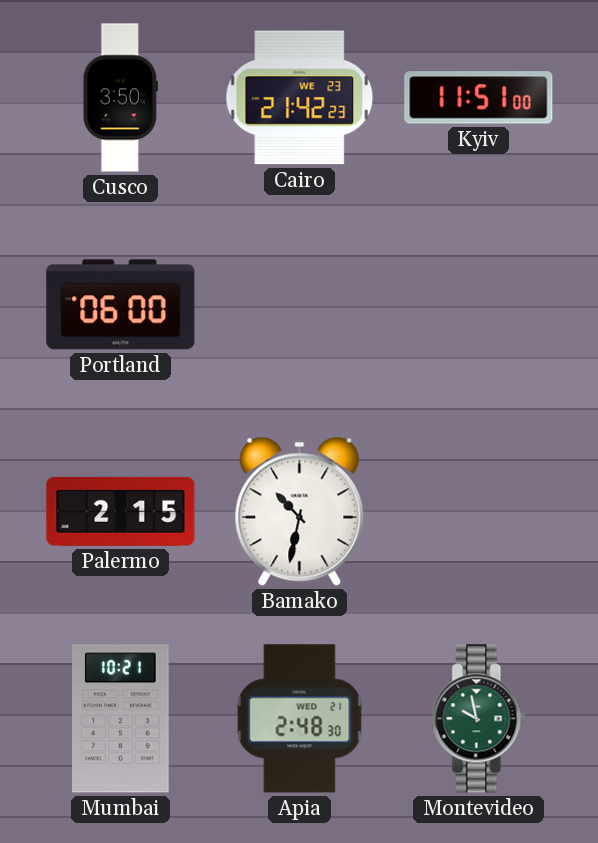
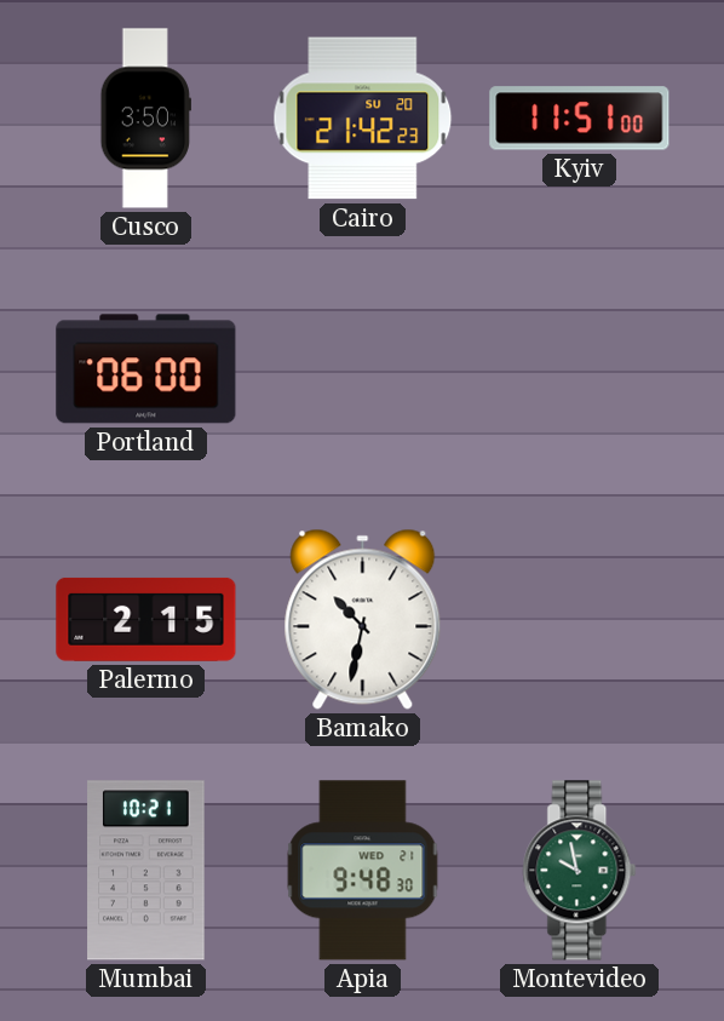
Cairo date: WE 23 -> SU 20
Apia: 2:48 -> 9:48
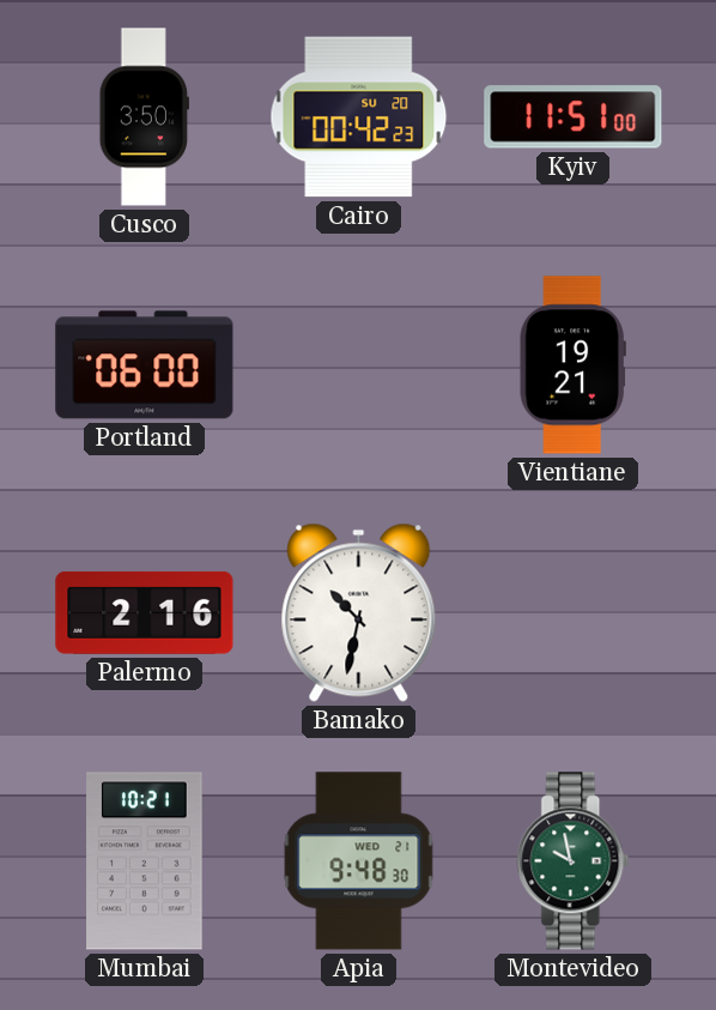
Cairo: 21:42 -> 00:42
Vientiane: none -> 19:21
Palermo: 2:15 -> 2:16
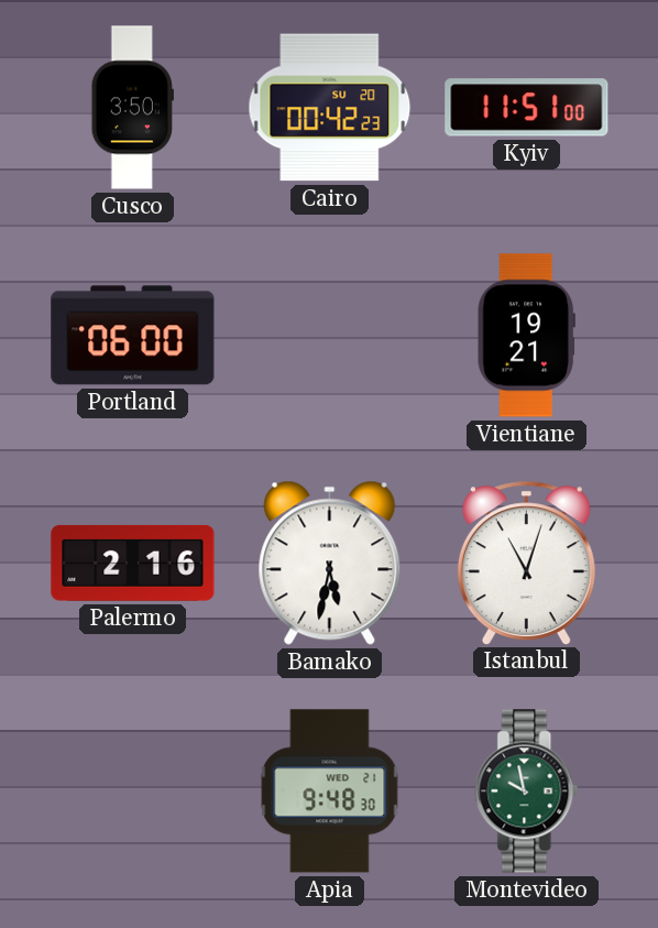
Bamako: 10:32 -> 5:32
Istanbul: none -> 11:03
Mumbai: 10:21 -> none
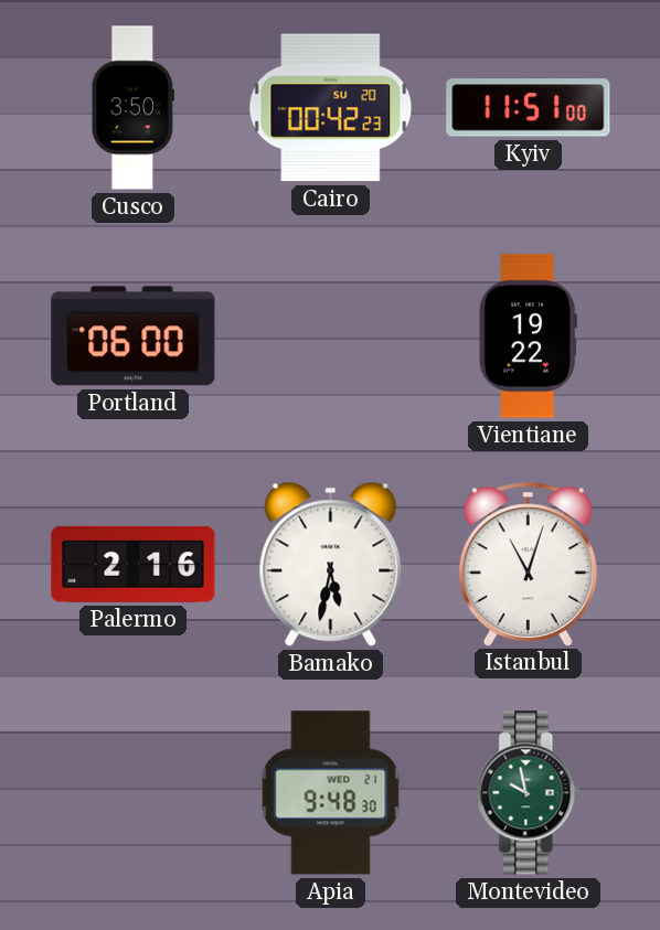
Vientiane: 19:21 -> 19:22
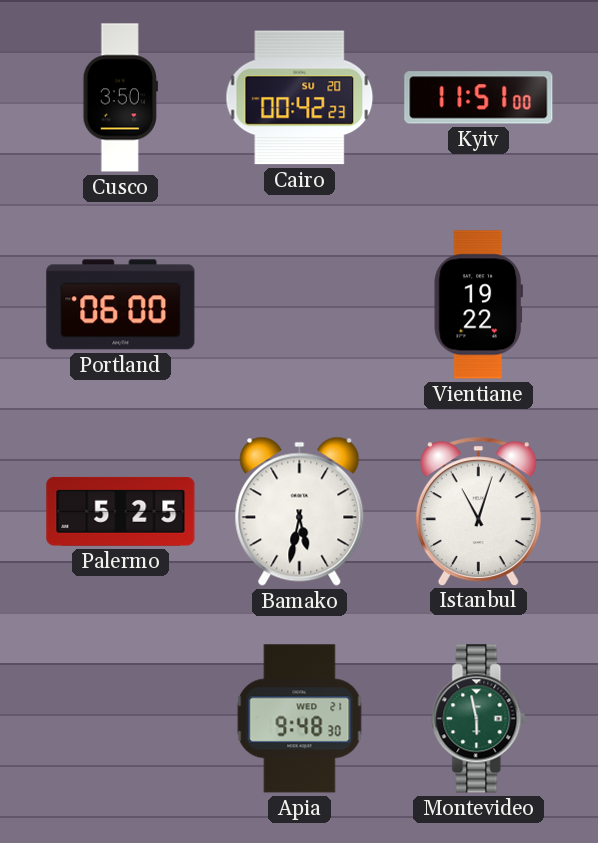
Palermo: 2:16 -> 5:25
Montevideo: 9:58 -> 5:58
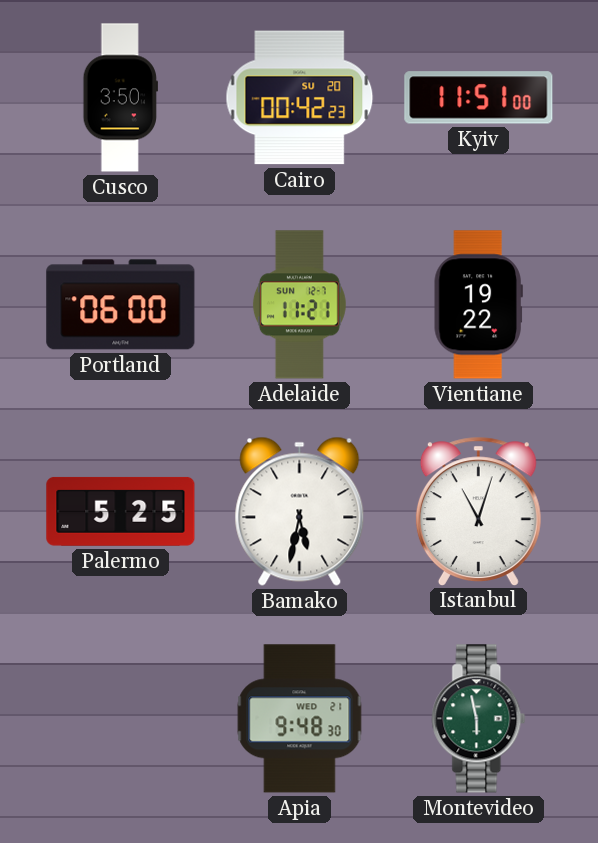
Adelaide: none -> 11:21
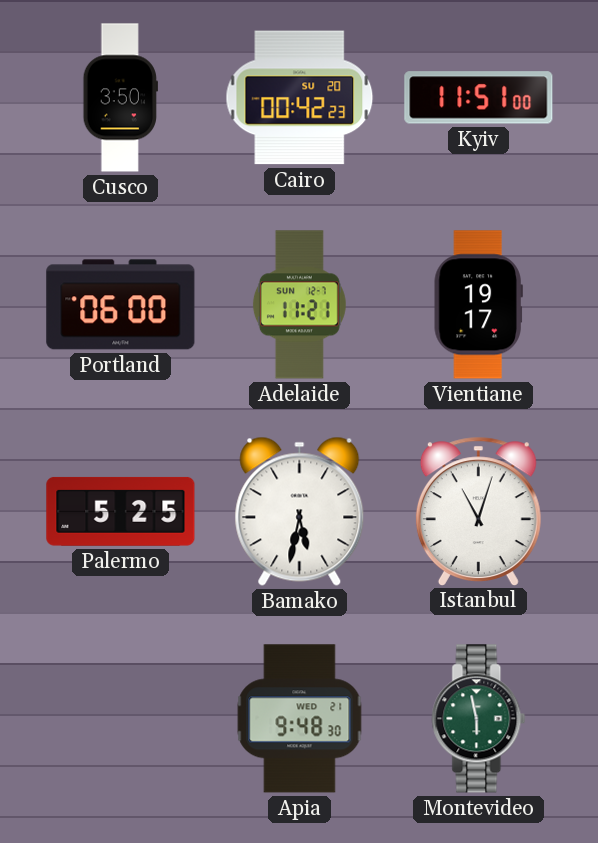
Vientiane: 19:22 -> 19:17
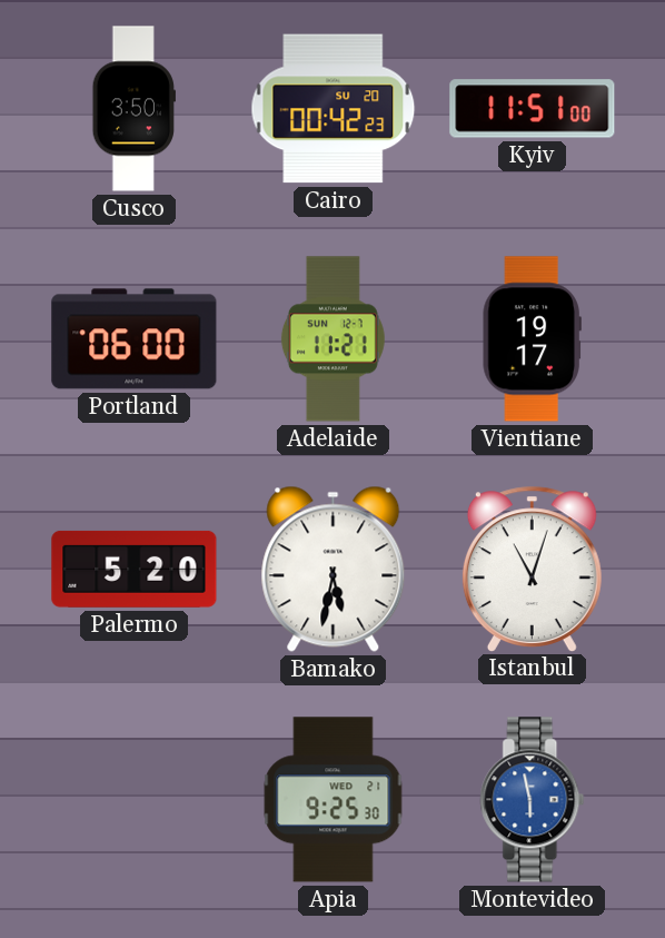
Palermo: 5:25 -> 5:20
Apia: 9:48 -> 9:25
Montevideo dial: green -> blue
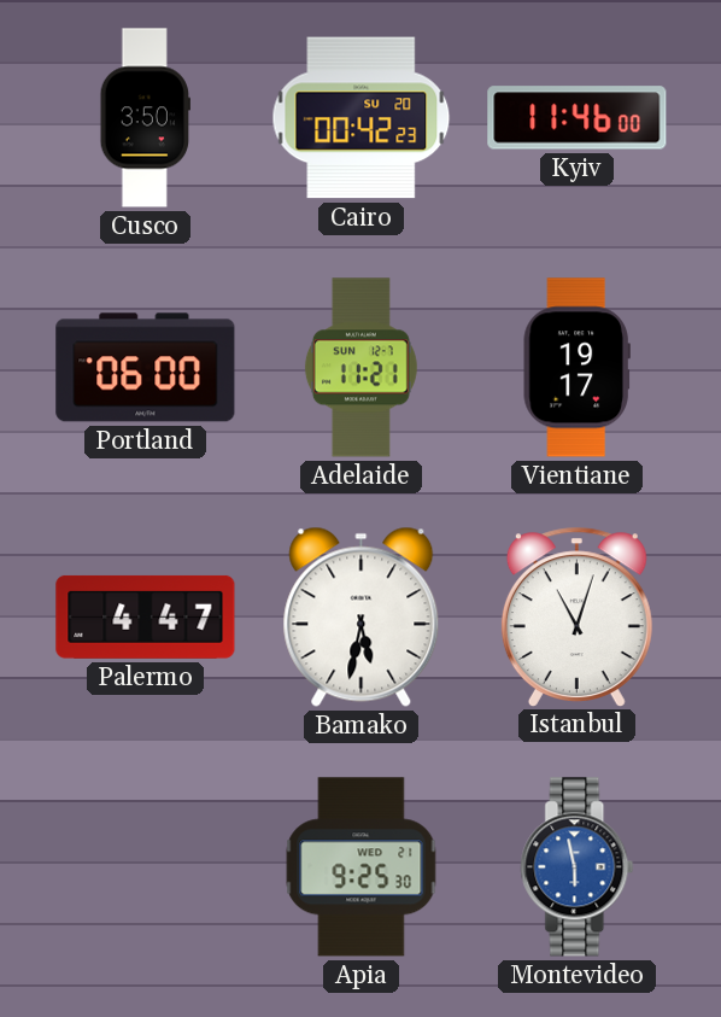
Kyiv: 11:51 -> 11:46
Palermo: 5:20 -> 4:47
